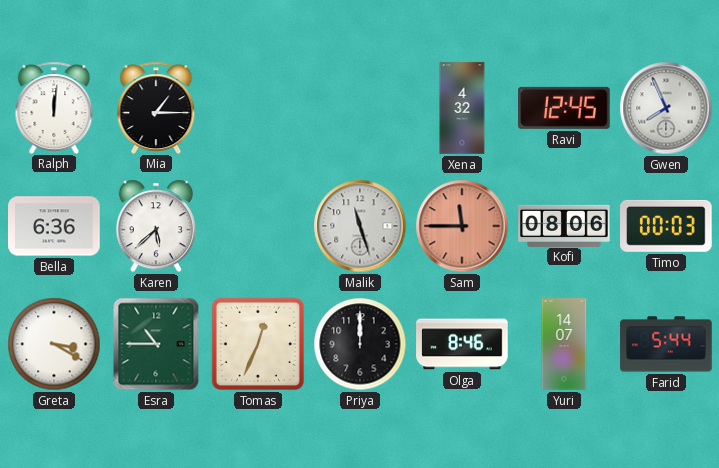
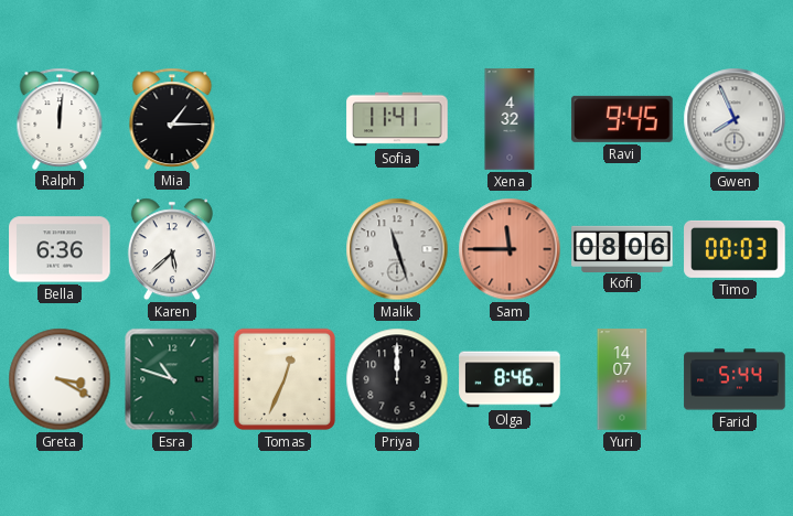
Sofia: none -> 11:41
Ravi: 12:45 -> 9:45
Esra: 10:45 -> 10:48
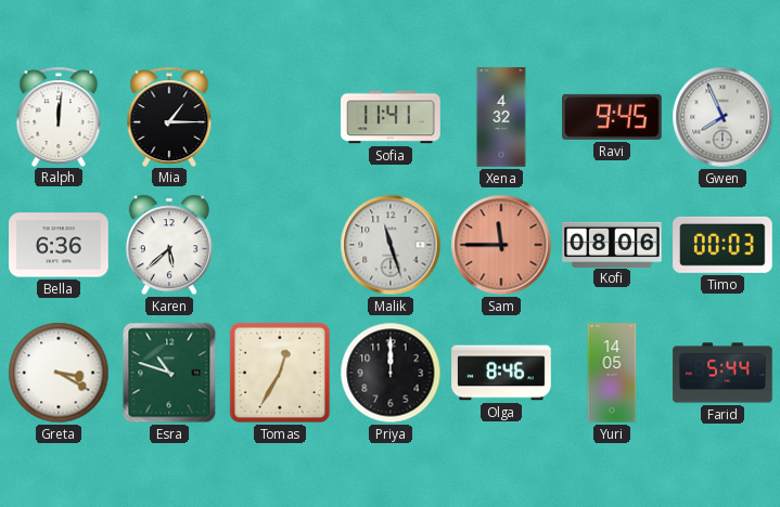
Tomas: 12:34 -> 12:35
Yuri: 14:07 -> 14:05
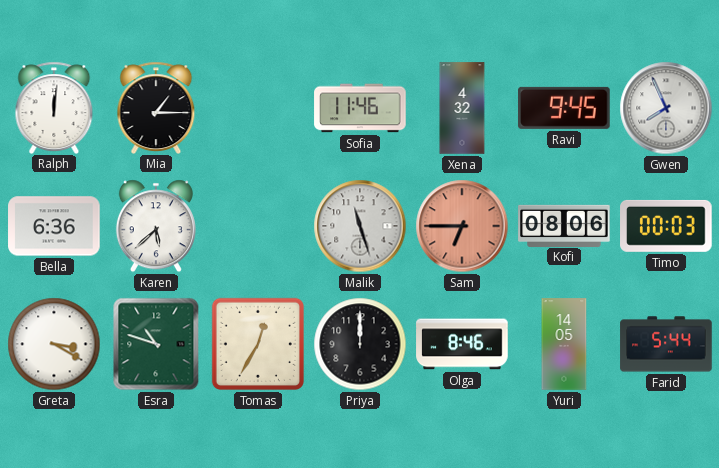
Sofia: 11:41 -> 11:46
Sam: 11:45 -> 6:45
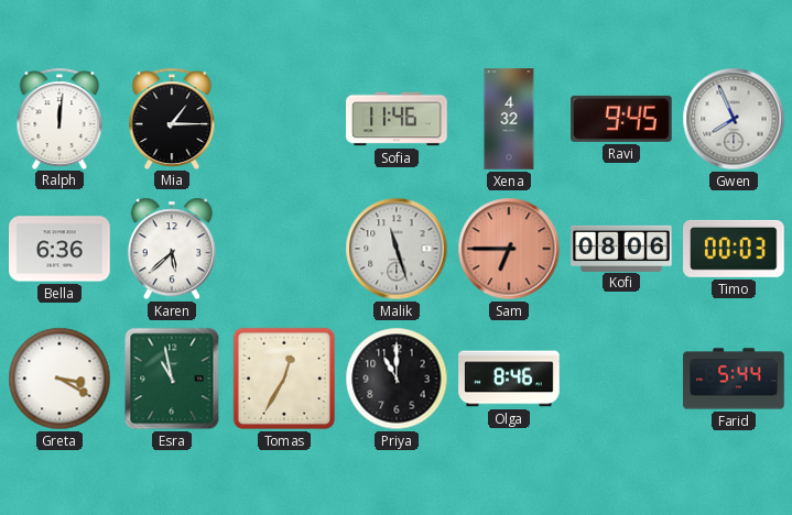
Esra: 10:48 -> 10:58
Priya: 12:00 -> 11:00
Yuri: 14:05 -> none
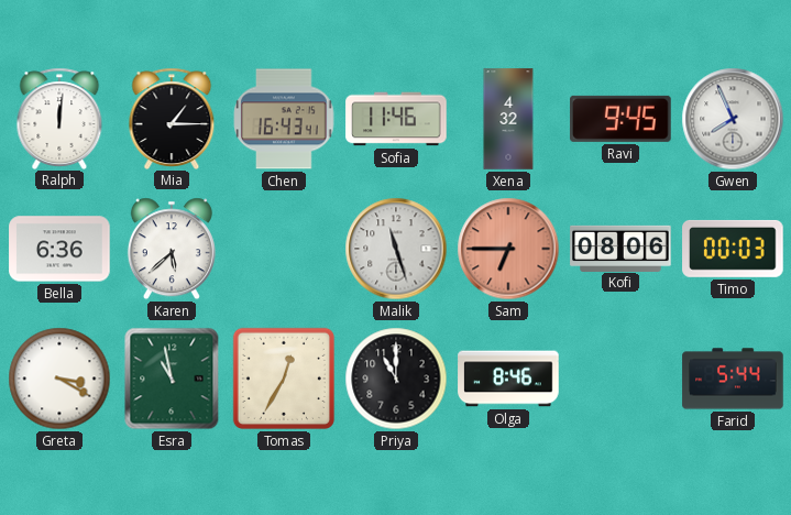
Chen: none -> 16:43
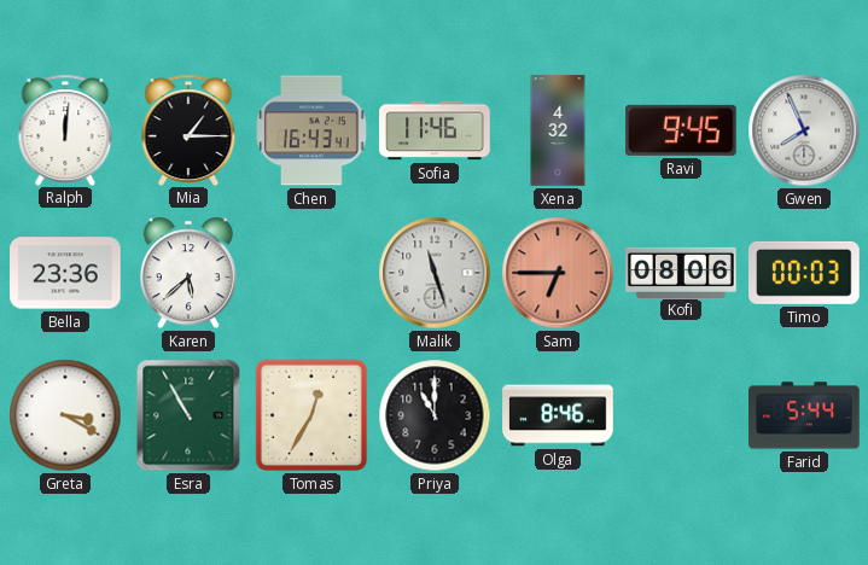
Bella: 6:36 -> 23:36
Esra: 10:58 -> 10:55
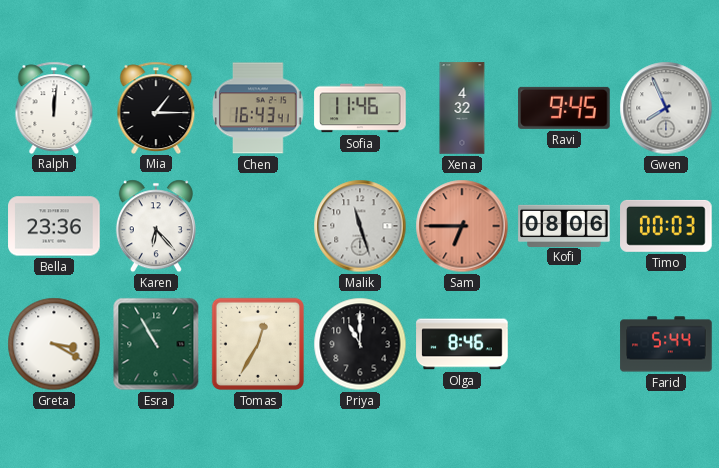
Karen: 5:38 -> 6:23
